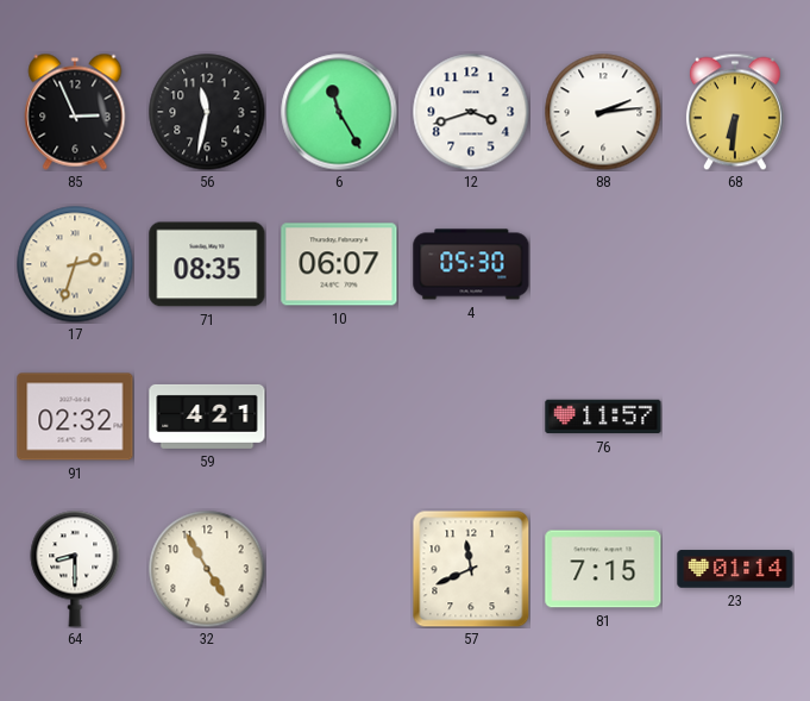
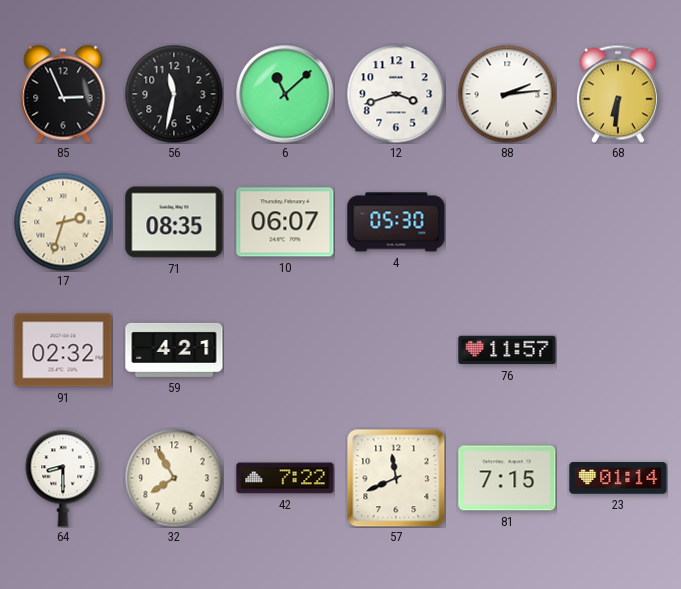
6: 11:25 -> 11:08
32: 4:55 -> 7:55
42: none -> 7:22
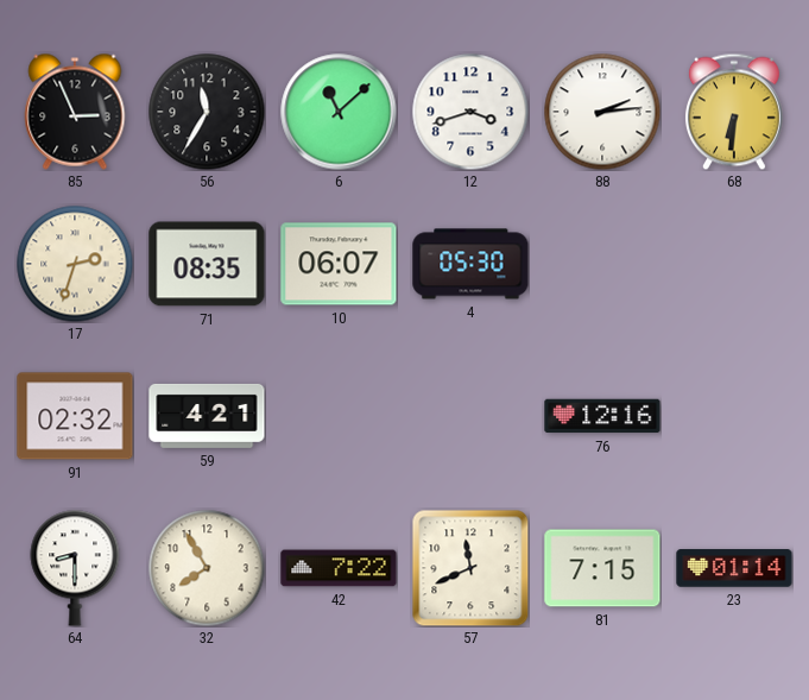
56: 11:32 -> 11:35
76: 11:57 -> 12:16
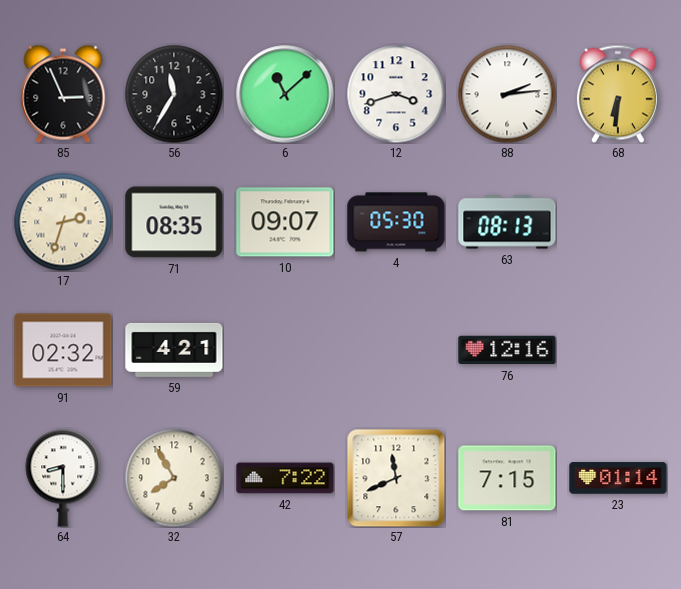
10: 06:07 -> 09:07
63: none -> 08:13
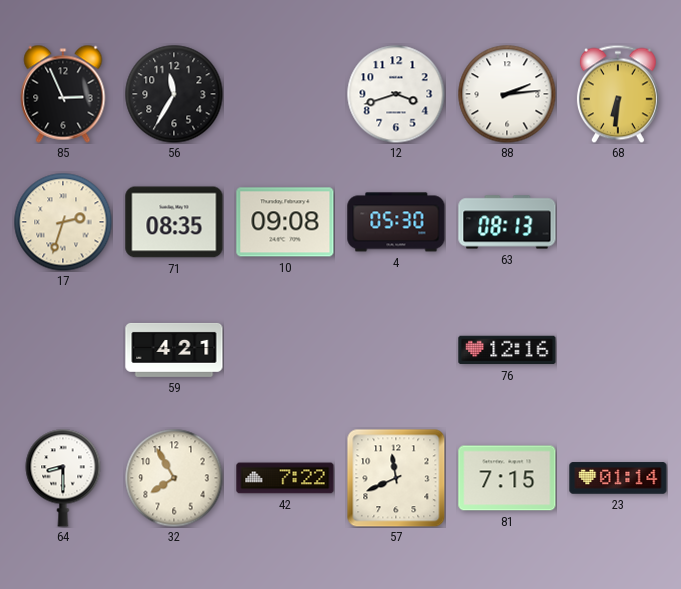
6: 11:08 -> none
10: 09:07 -> 09:08
91: 02:32 -> none
